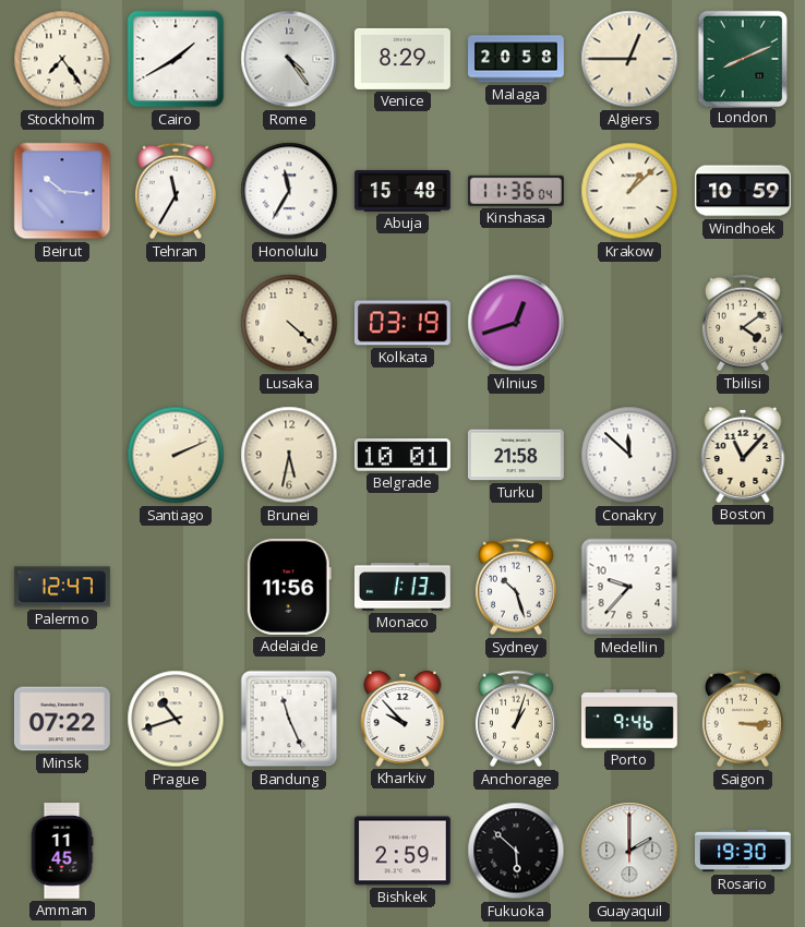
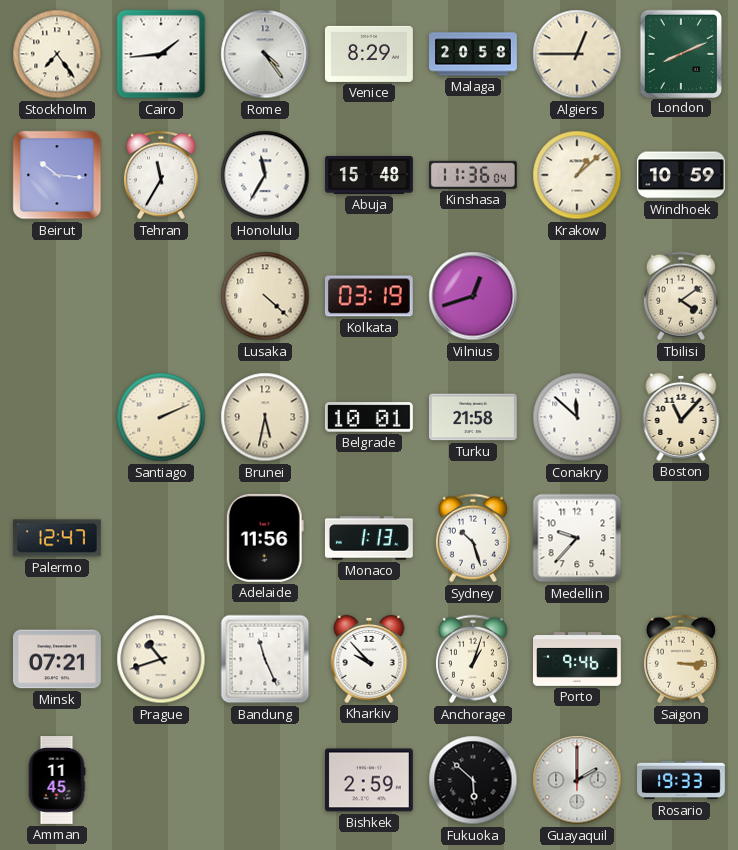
Cairo: 1:40 -> 1:44
Minsk: 07:22 -> 07:21
Rosario: 19:30 -> 19:33
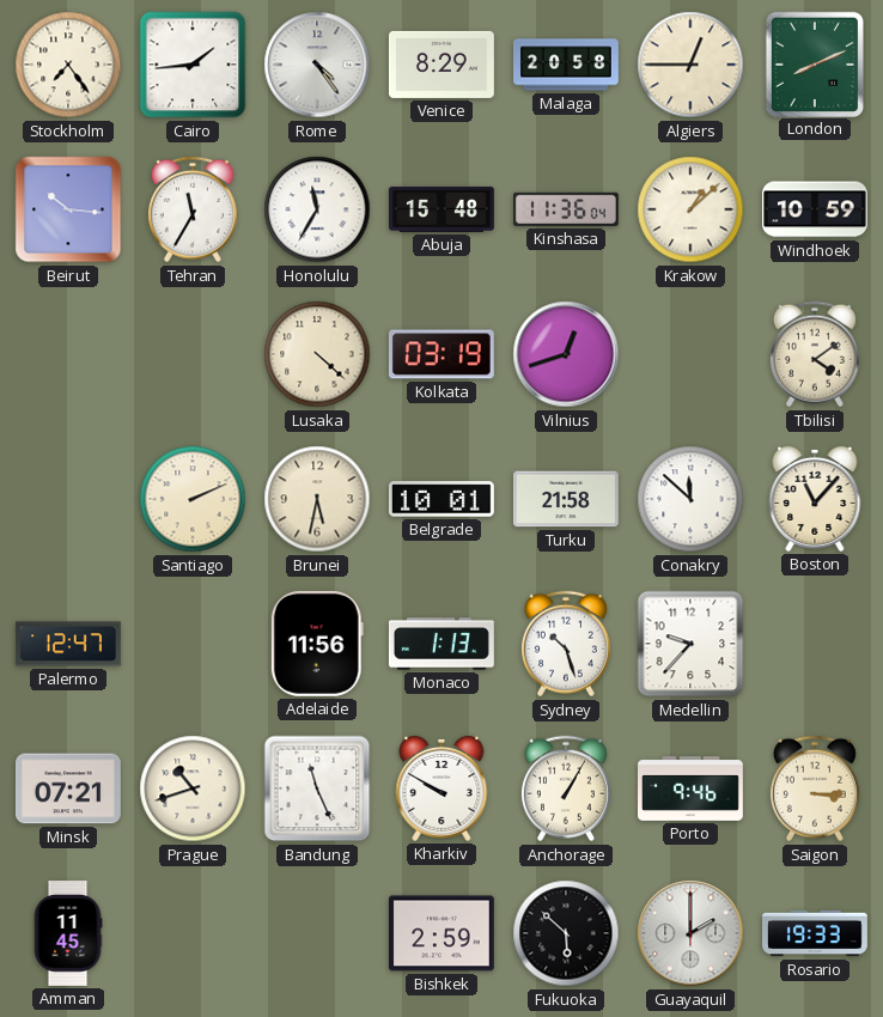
Kharkiv: 9:53 -> 9:50
Anchorage: 1:03 -> 1:05
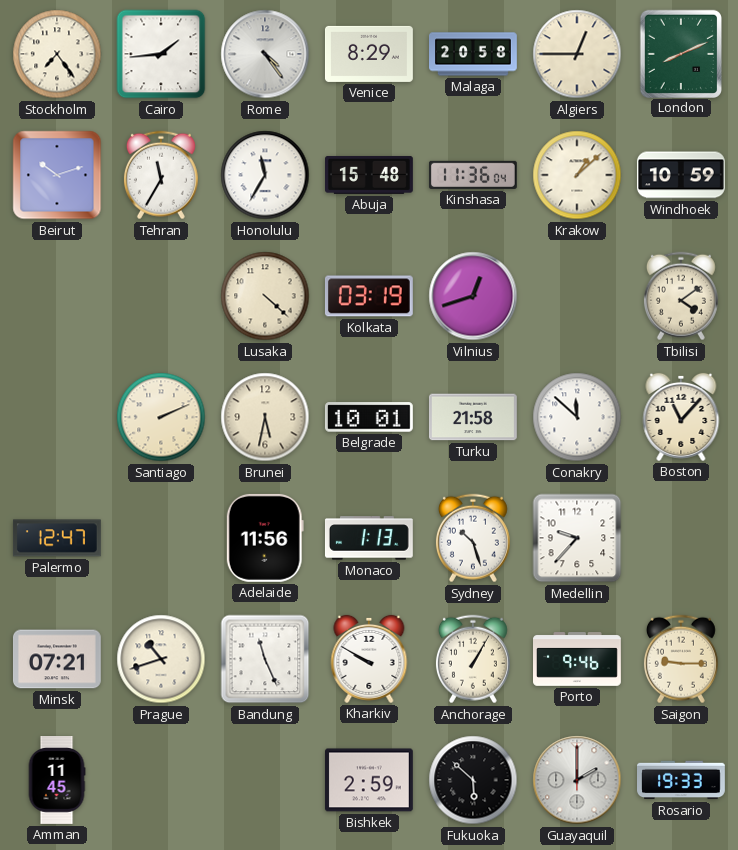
Beirut: 10:16 -> 10:12
Saigon: 3:15 -> 9:15
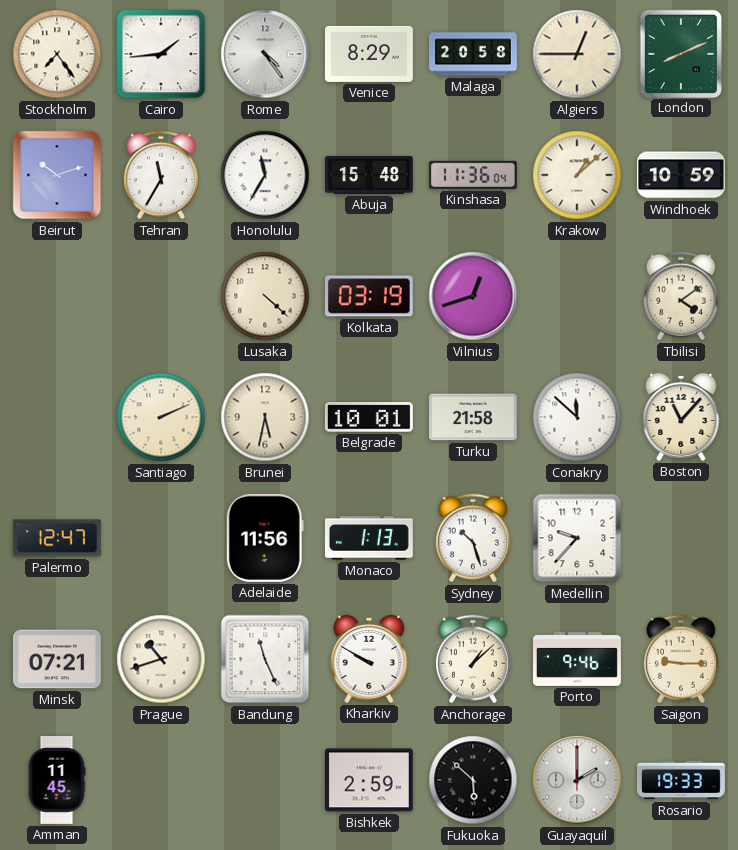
Anchorage: 1:05 -> 1:08
